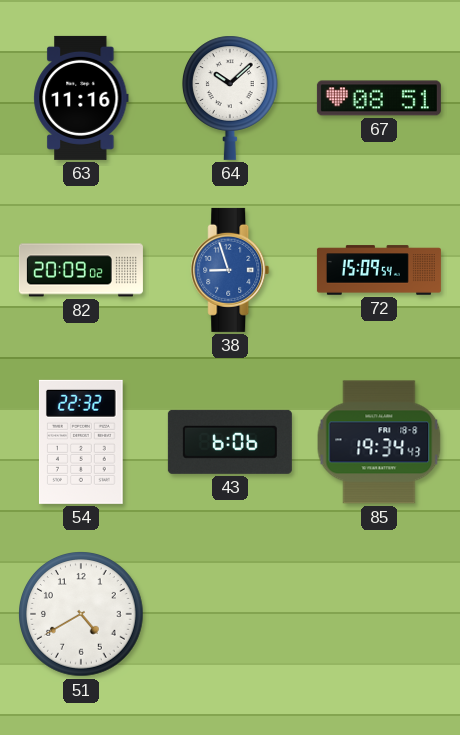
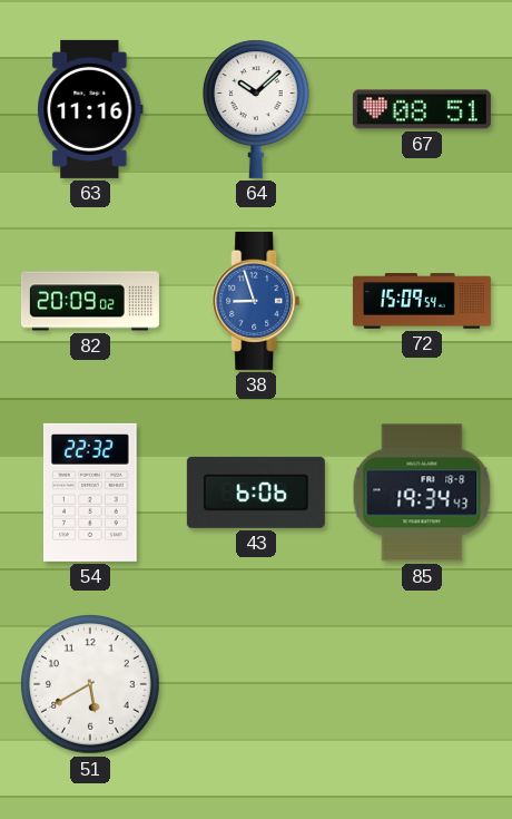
51: 4:40 -> 5:40
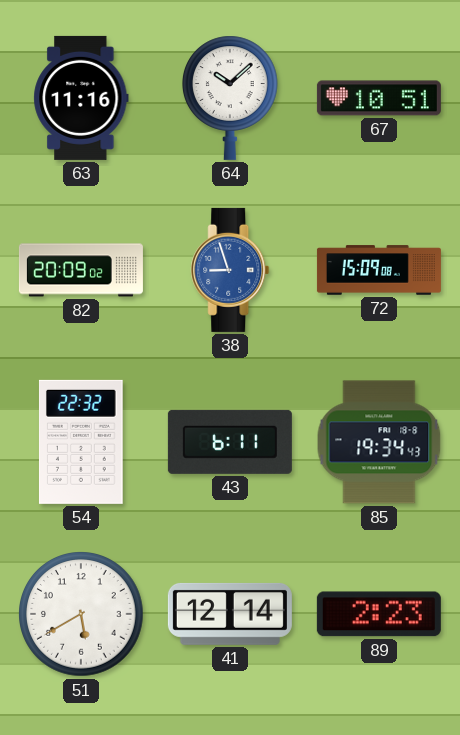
67: 08:51 -> 10:51
72: 15:09:54 -> 15:09:08
43: 6:06 -> 6:11
41: none -> 12:14
89: none -> 2:23
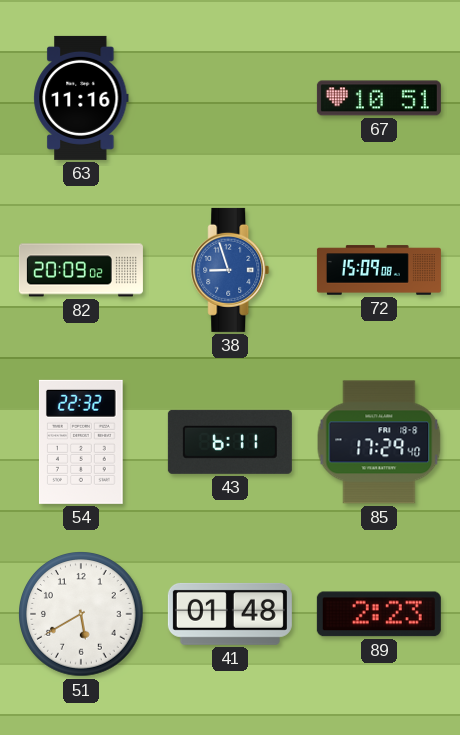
64: 10:08 -> none
85: 19:34 -> 17:29
41: 12:14 -> 01:48
